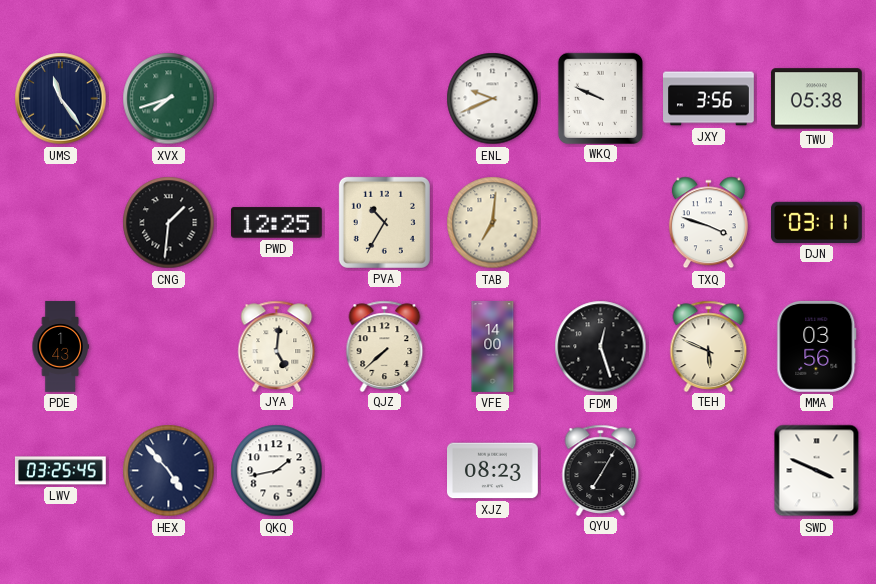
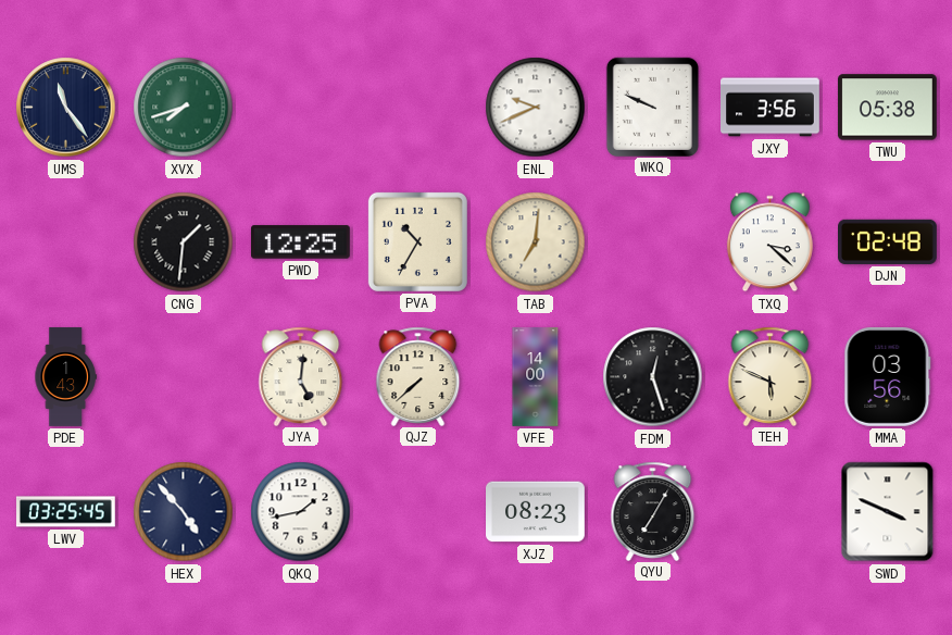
TXQ: 3:48 -> 3:22
DJN: 03:11 -> 02:48
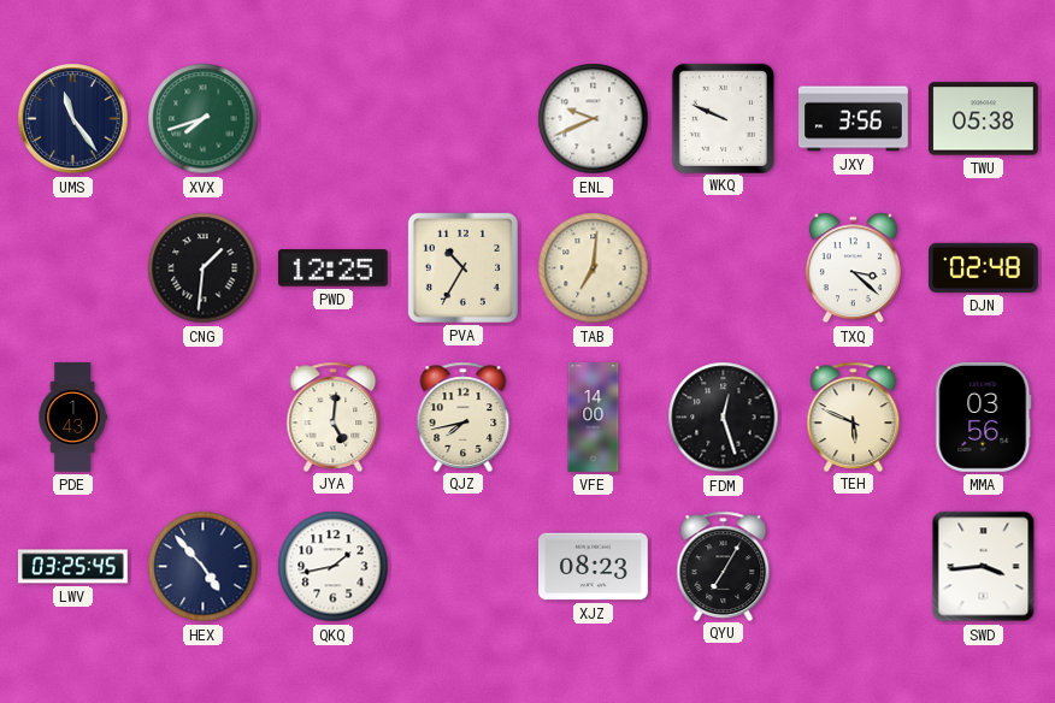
QJZ: 7:38 -> 7:43
SWD: 3:49 -> 3:44
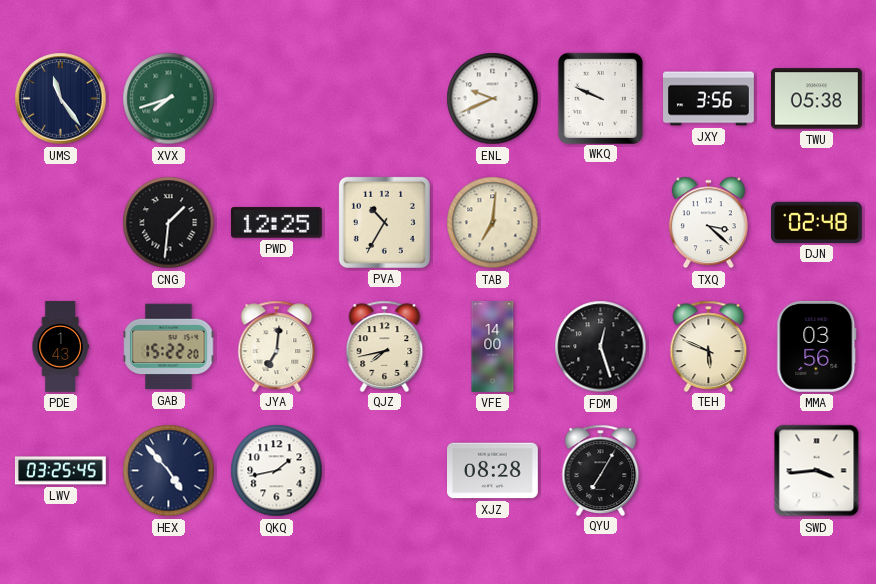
GAB: none -> 15:22
JYA: 5:01 -> 7:01
XJZ: 08:23 -> 08:28
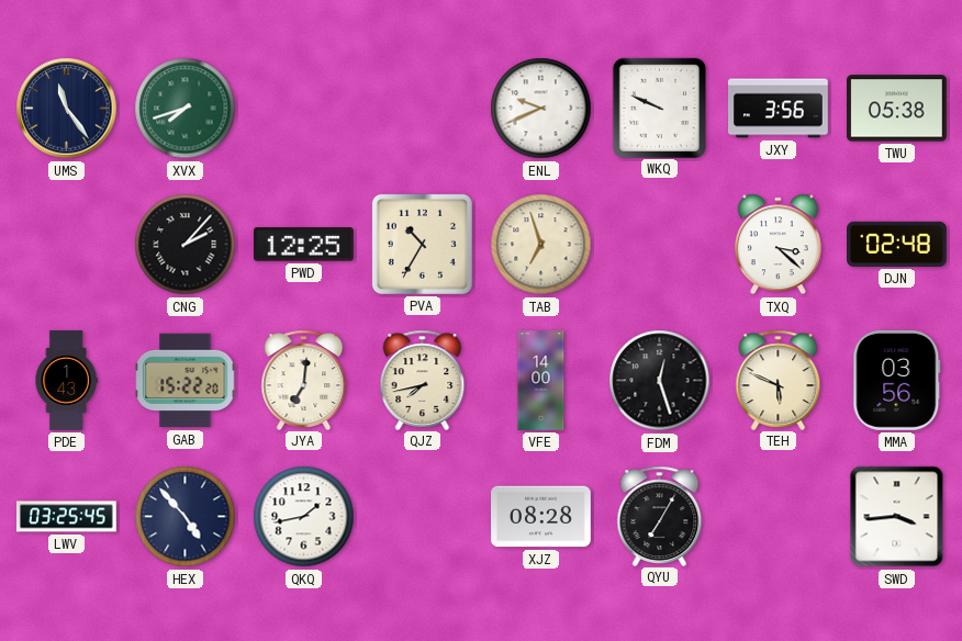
CNG: 1:31 -> 2:07
TAB: 7:01 -> 6:57
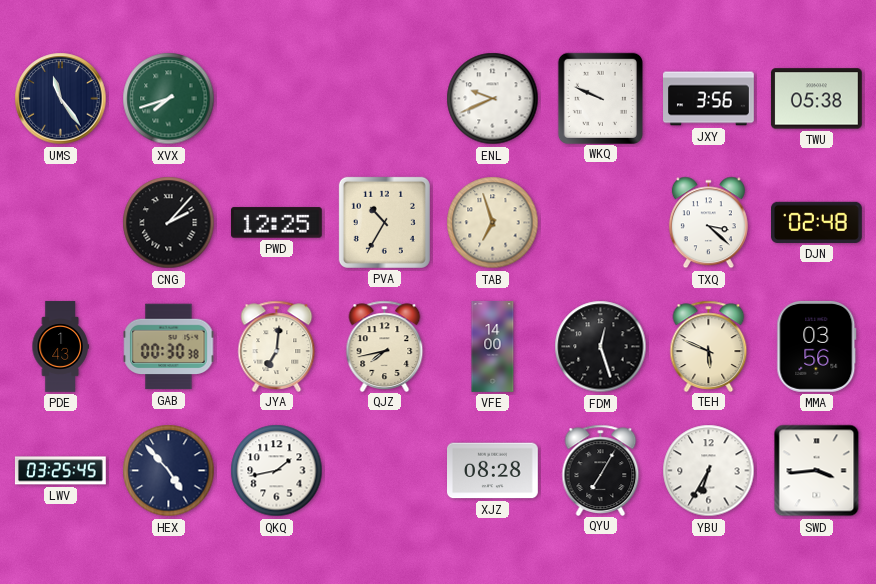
GAB: 15:22 -> 00:30
YBU: none -> 6:35
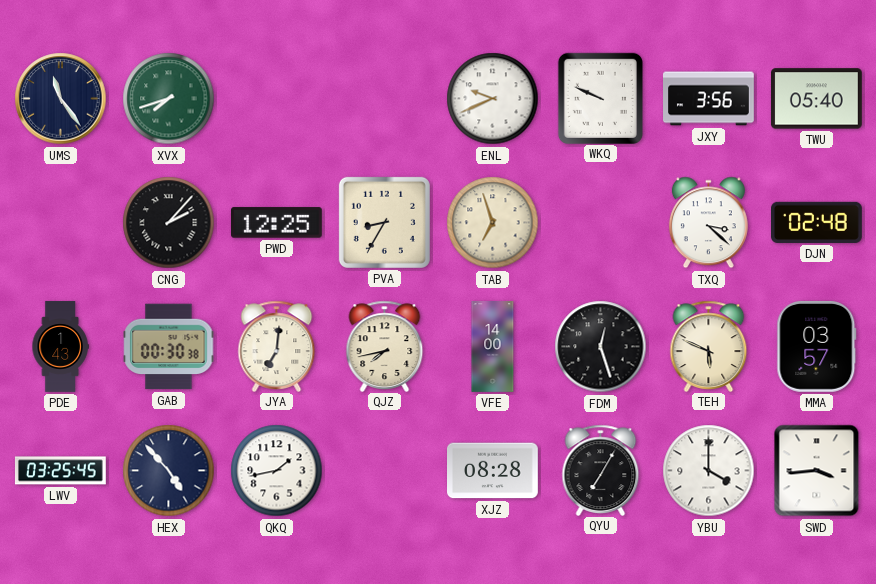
TWU: 05:38 -> 05:40
PVA: 10:35 -> 8:35
MMA: 03:56 -> 03:57
YBU: 6:35 -> 4:00
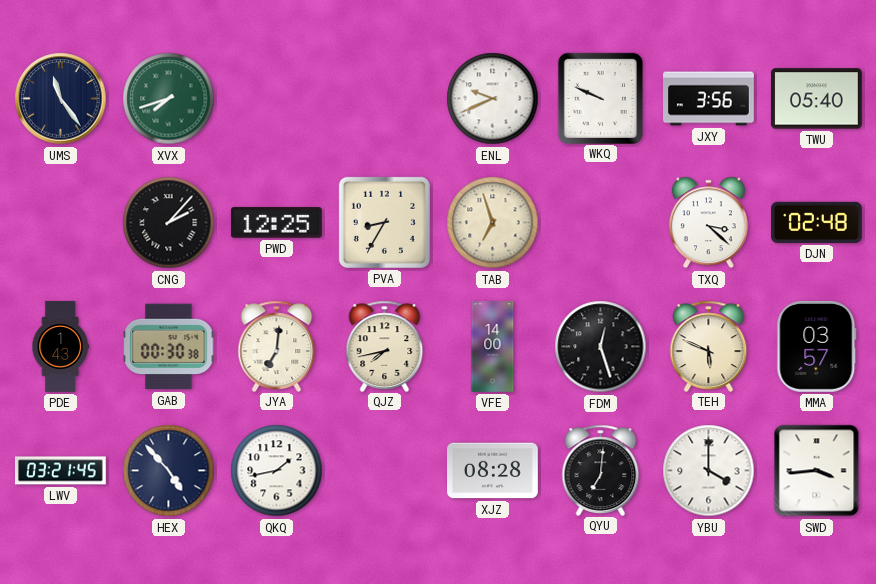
LWV: 03:25 -> 03:21
QYU: 7:05 -> 7:01
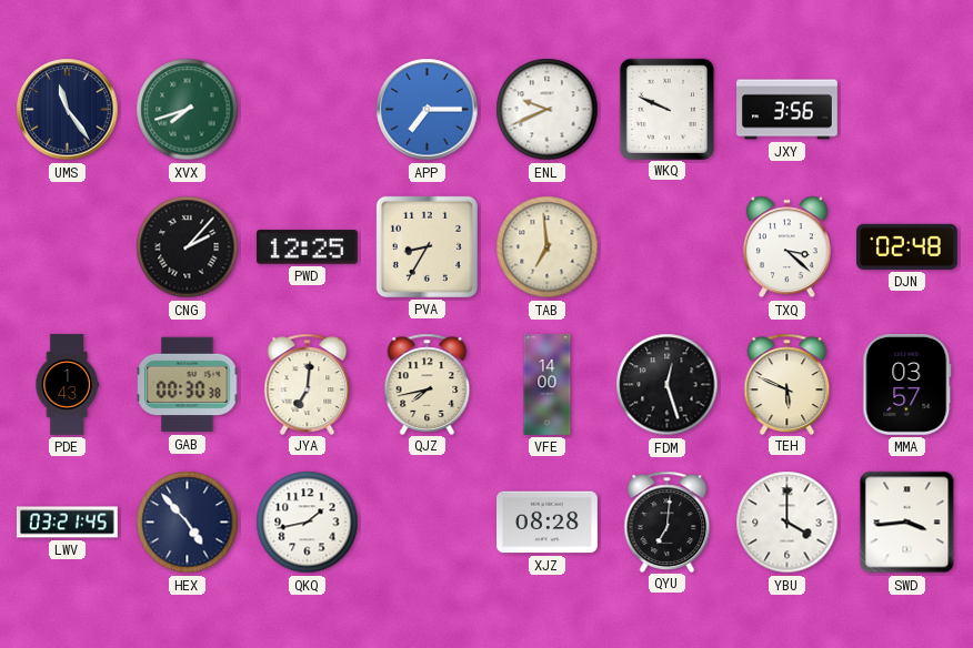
APP: none -> 7:15
TWU: 05:40 -> none
TAB: 6:57 -> 6:59
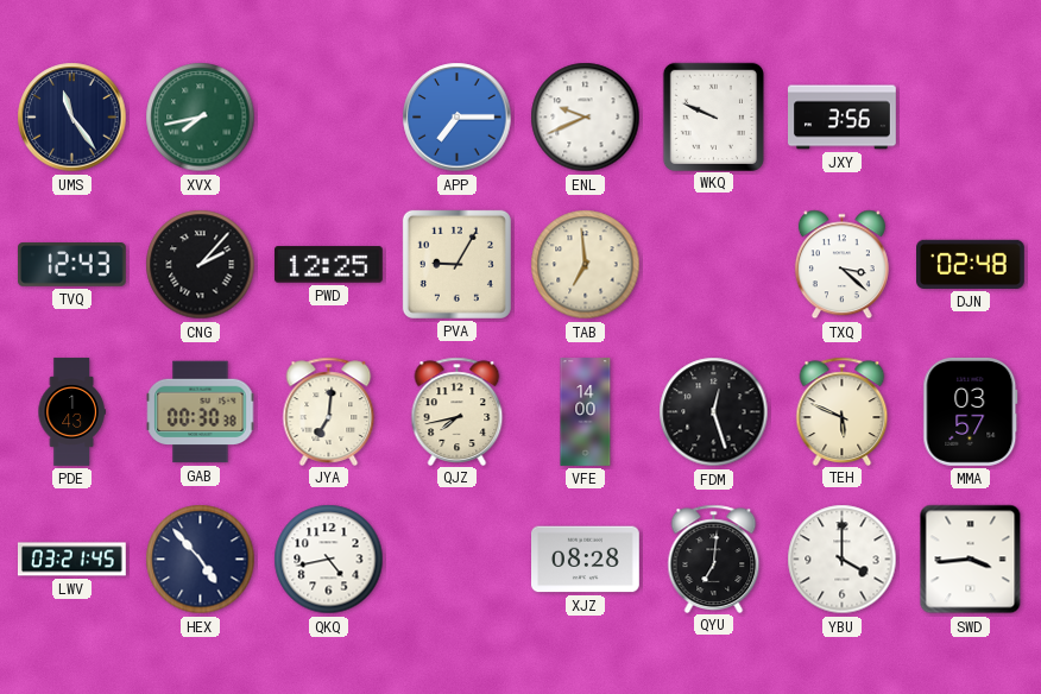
XVX: 7:42 -> 7:43
TVQ: none -> 12:43
PVA: 8:35 -> 9:05
QKQ: 1:43 -> 4:43
